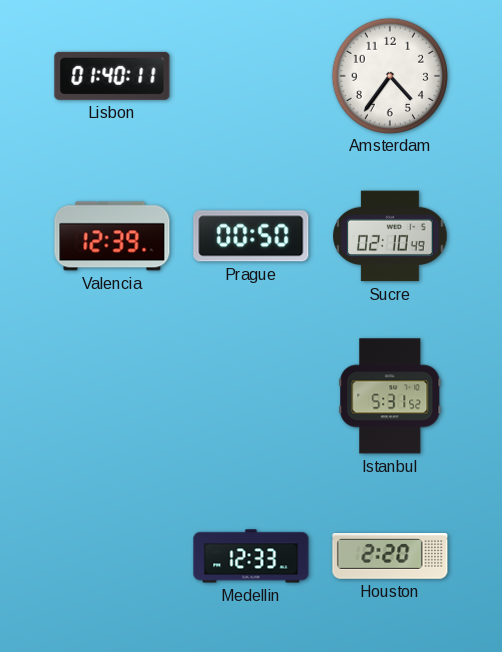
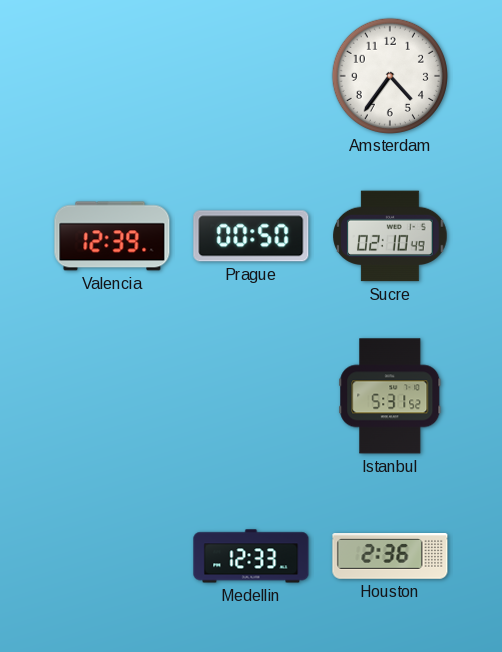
Lisbon: 01:40 -> none
Houston: 2:20 -> 2:36
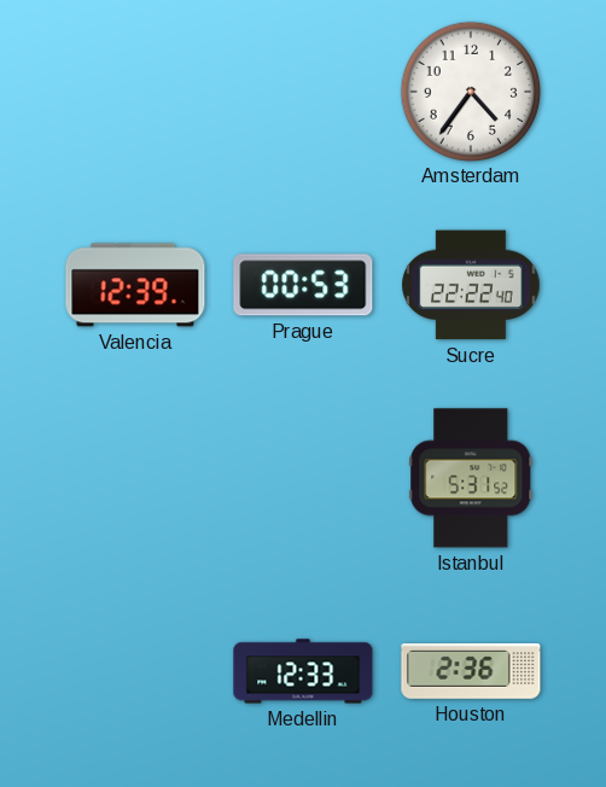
Prague: 00:50 -> 00:53
Sucre: 02:10 -> 22:22
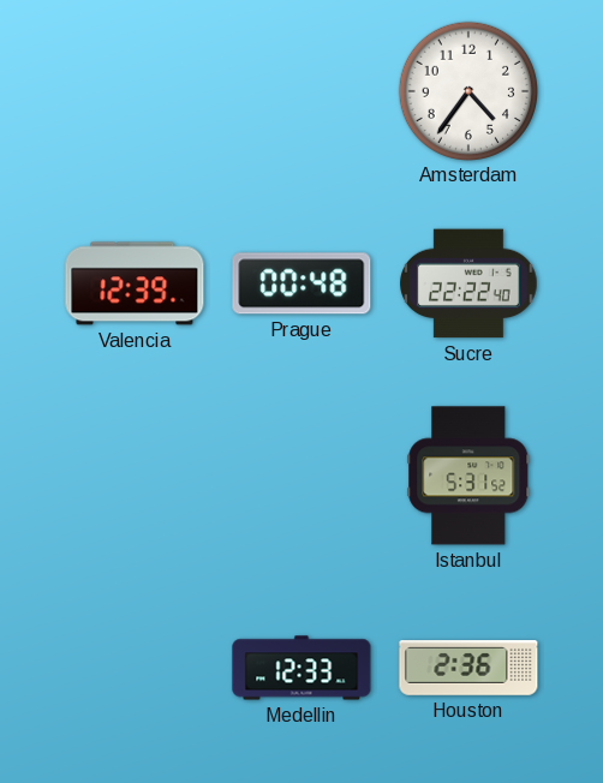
Prague: 00:53 -> 00:48
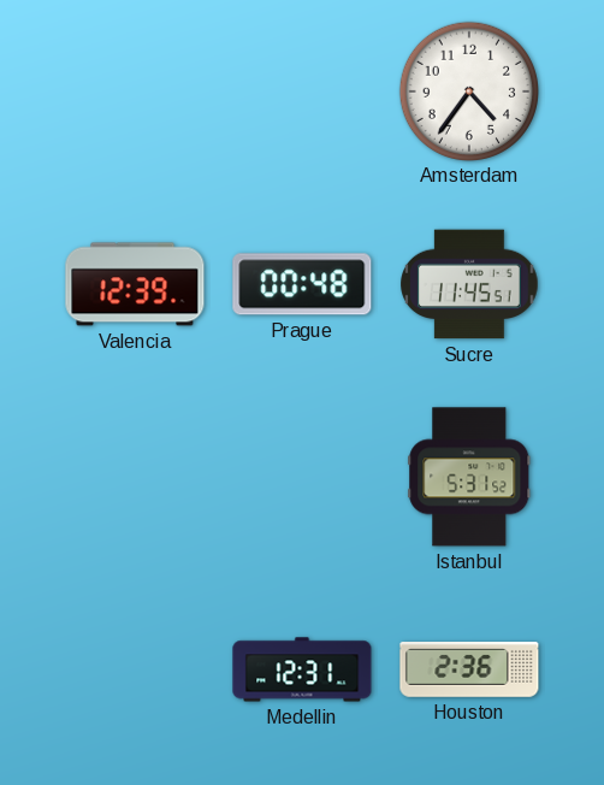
Sucre: 22:22 -> 11:45
Medellin: 12:33 -> 12:31
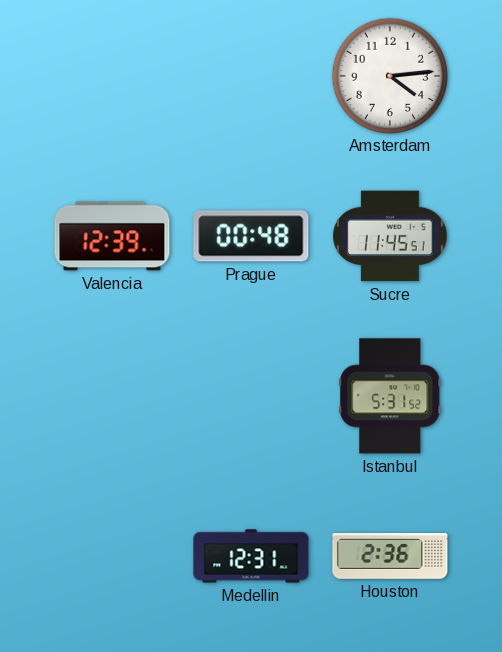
Amsterdam: 4:36 -> 4:14
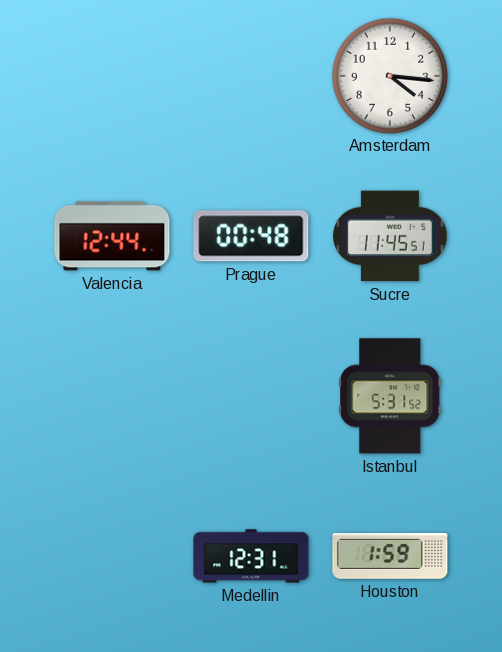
Amsterdam: 4:14 -> 4:16
Valencia: 12:39 -> 12:44
Houston: 2:36 -> 1:59
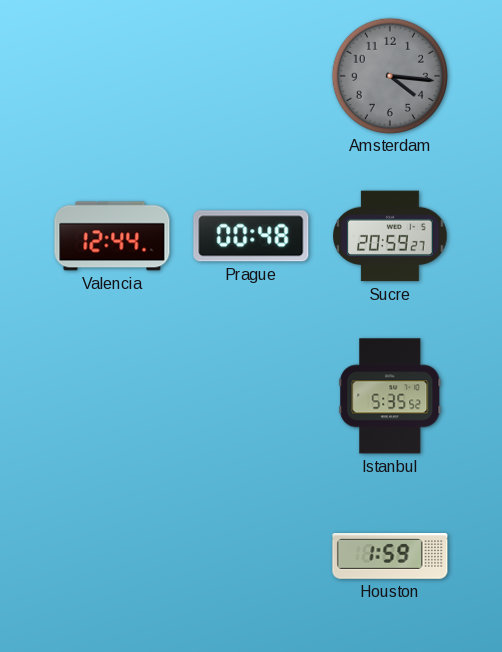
Amsterdam dial: white -> grey
Sucre: 11:45 -> 20:59
Istanbul: 5:31 -> 5:35
Medellin: 12:31 -> none
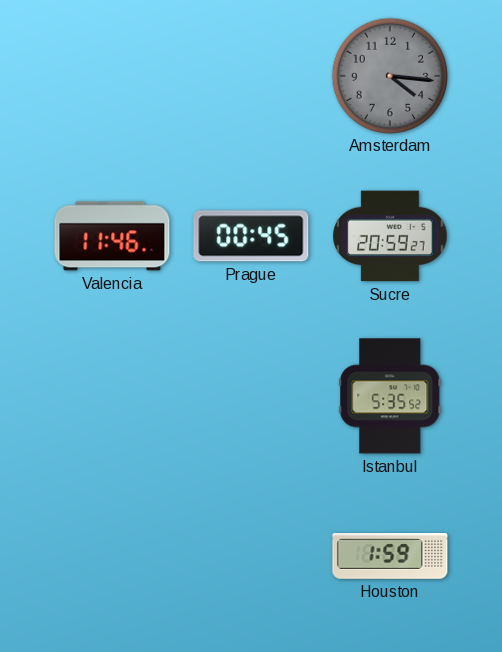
Valencia: 12:44 -> 11:46
Prague: 00:48 -> 00:45
